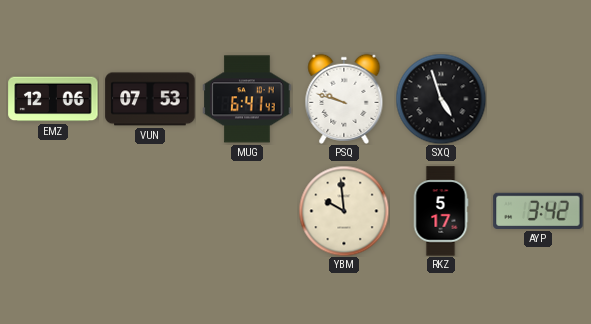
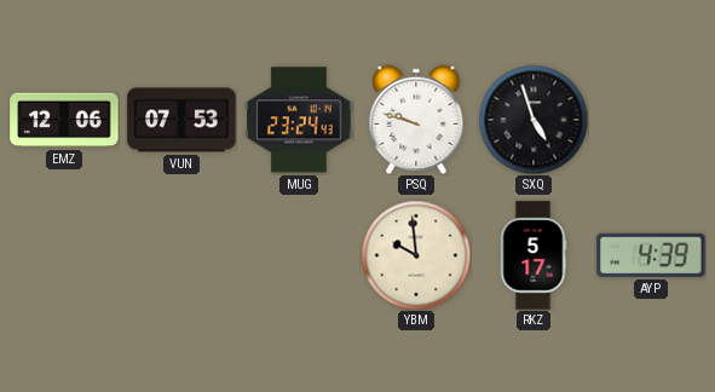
MUG: 6:41 -> 23:24
AYP: 3:42 -> 4:39
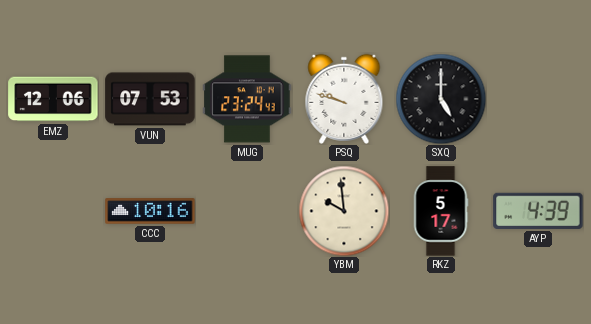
SXQ: 4:57 -> 5:00
CCC: none -> 10:16
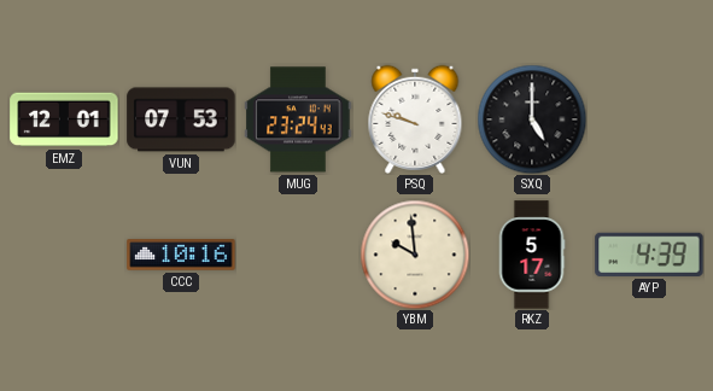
EMZ: 12:06 -> 12:01
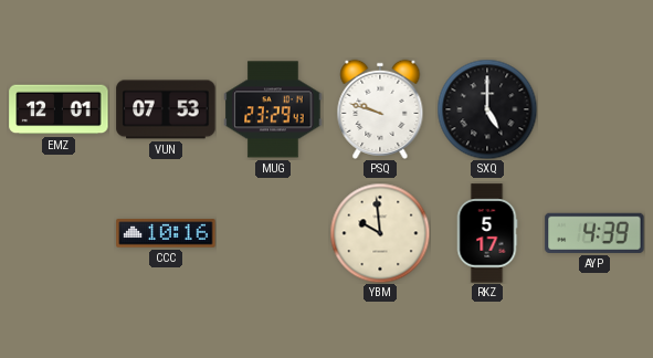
MUG: 23:24 -> 23:29
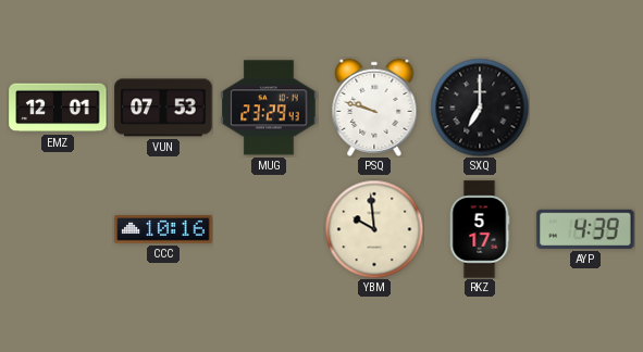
SXQ: 5:00 -> 7:00
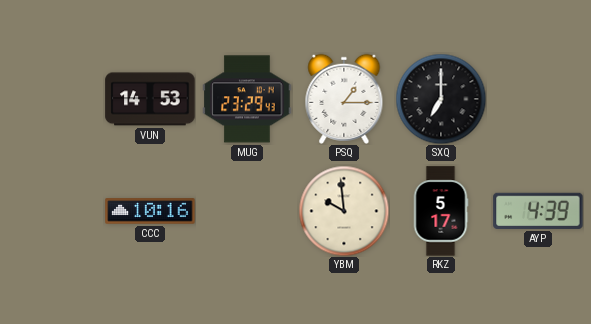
EMZ: 12:01 -> none
VUN: 07:53 -> 14:53
PSQ: 9:48 -> 1:15
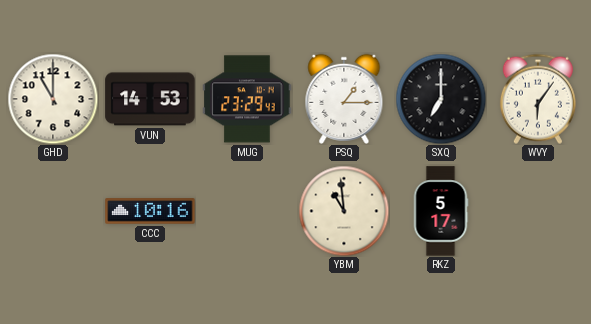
GHD: none -> 11:00
WVY: none -> 6:06
YBM: 9:59 -> 10:59
AYP: 4:39 -> none
